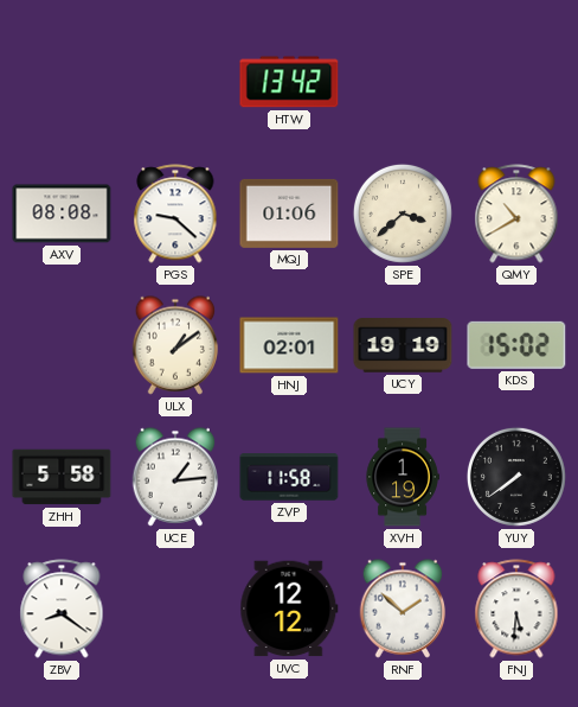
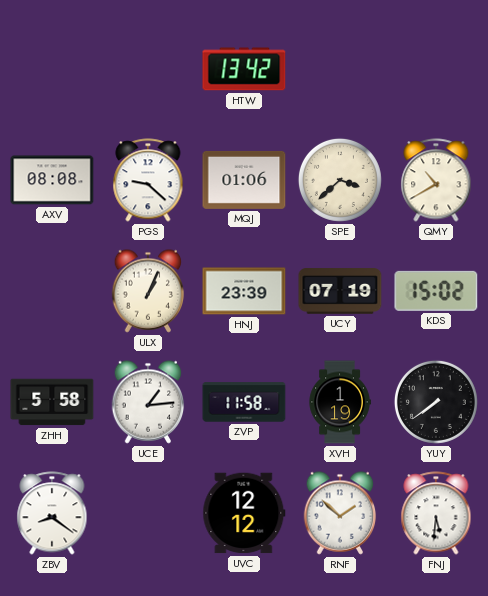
ULX: 1:09 -> 1:04
HNJ: 02:01 -> 23:39
UCY: 19:19 -> 07:19
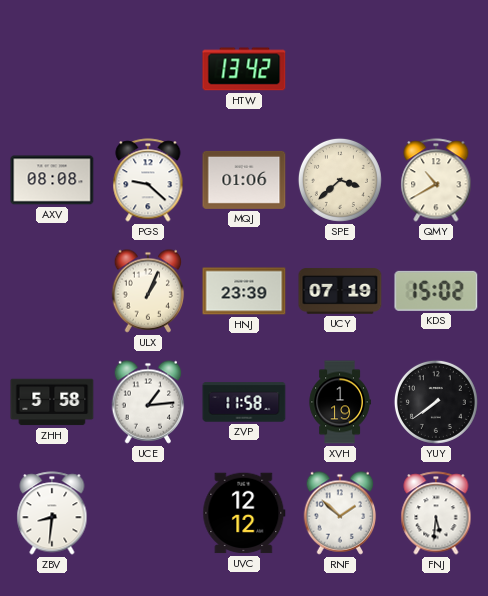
ZBV: 8:21 -> 8:31
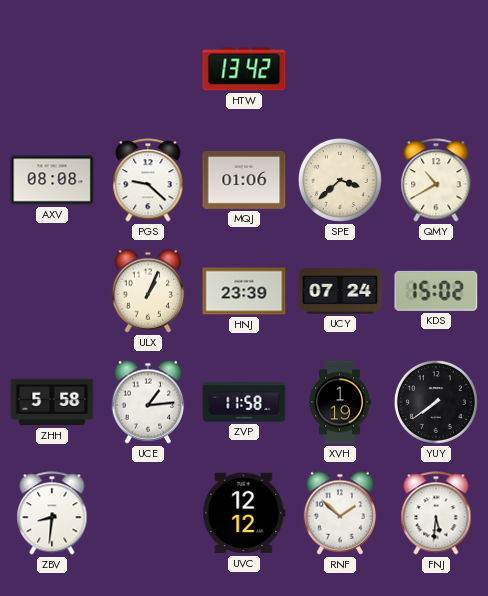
UCY: 07:19 -> 07:24
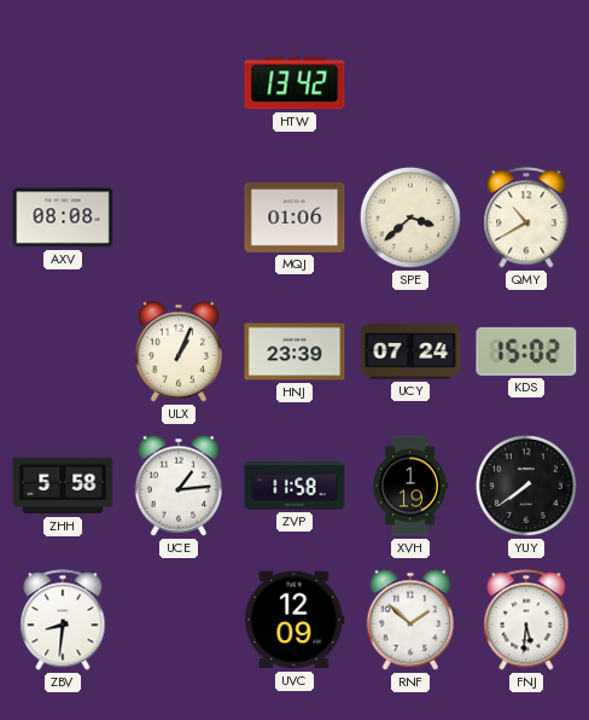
PGS: 9:22 -> none
UVC: 12:12 -> 12:09
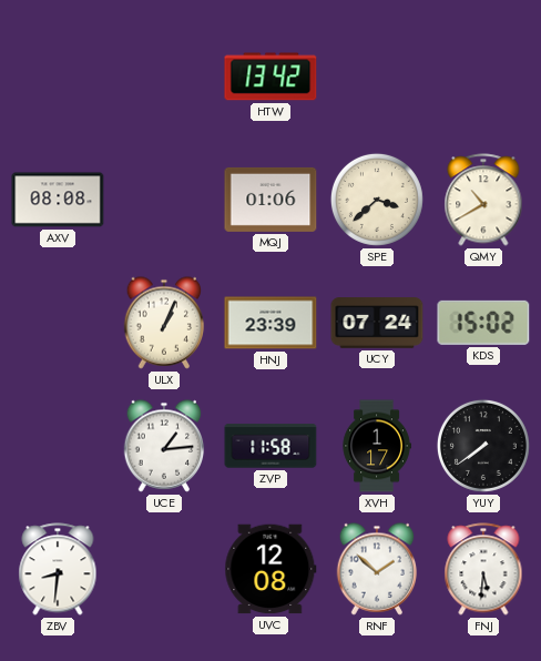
ZHH: 5:58 -> none
XVH: 1:19 -> 1:17
UVC: 12:09 -> 12:08
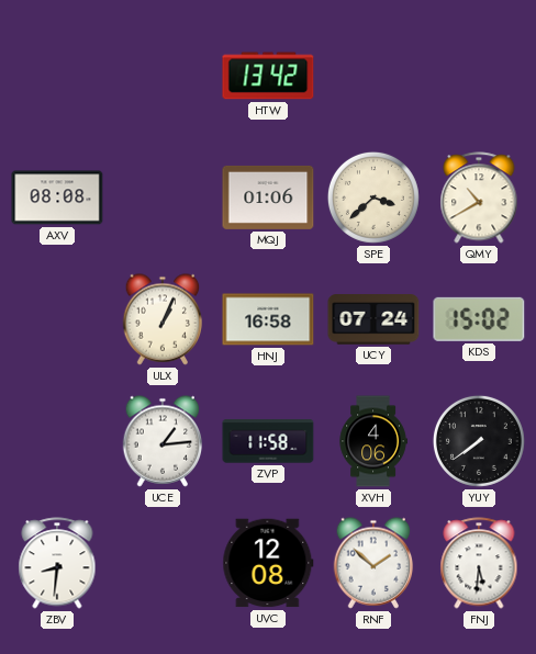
HNJ: 23:39 -> 16:58
XVH: 1:17 -> 4:06
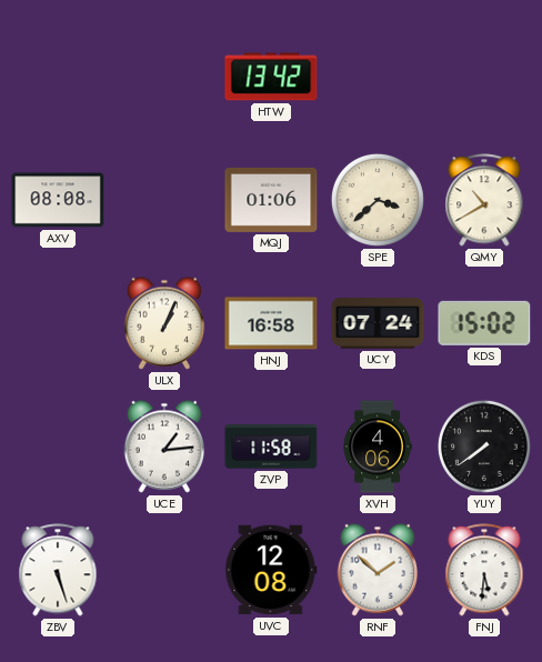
ZBV: 8:31 -> 5:27
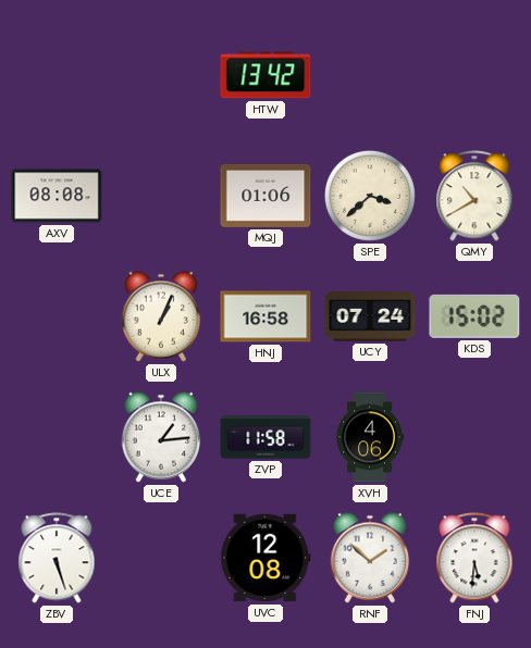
YUY: 7:39 -> none
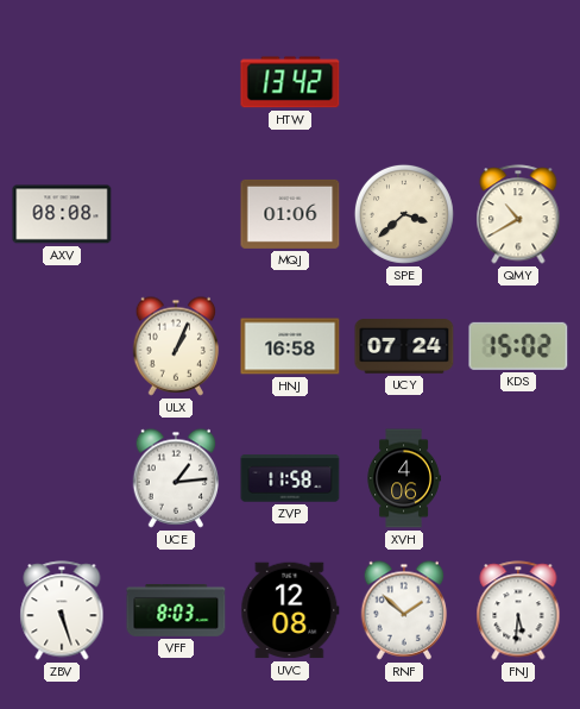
VFF: none -> 8:03
